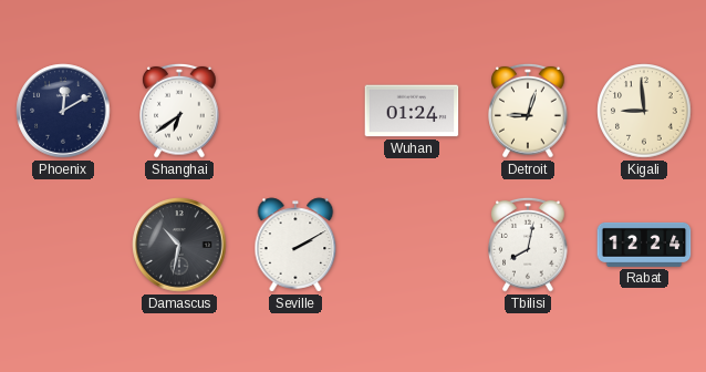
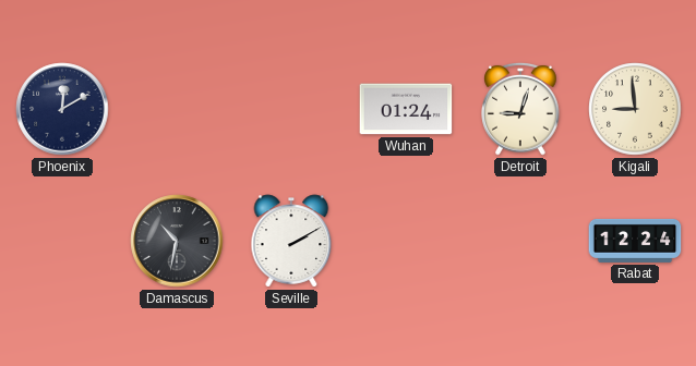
Shanghai: 6:39 -> none
Tbilisi: 8:02 -> none
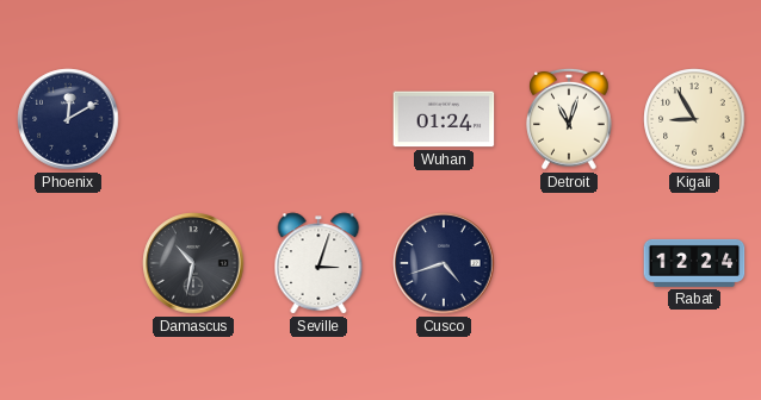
Detroit: 9:03 -> 11:03
Kigali: 8:59 -> 8:55
Seville: 2:10 -> 3:03
Cusco: none -> 4:42
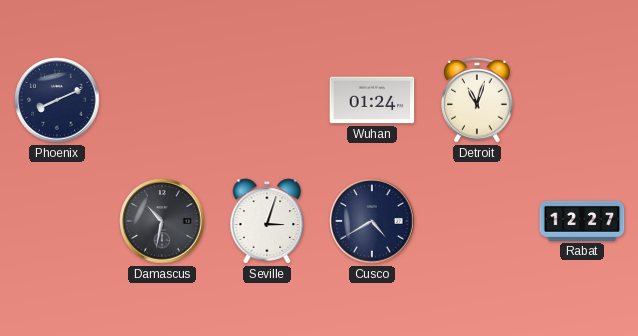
Phoenix: 12:10 -> 8:11
Kigali: 8:55 -> none
Cusco: 4:42 -> 4:40
Rabat: 12:24 -> 12:27
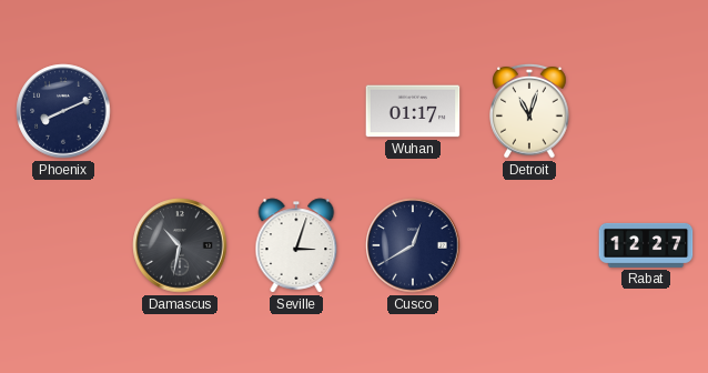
Wuhan: 01:24 -> 01:17
Cusco: 4:40 -> 12:40
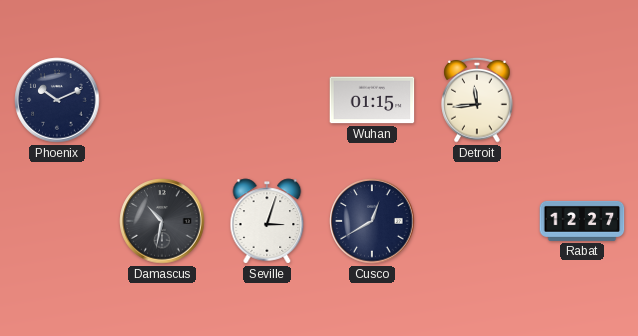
Phoenix: 8:11 -> 10:11
Wuhan: 01:17 -> 01:15
Detroit: 11:03 -> 11:44
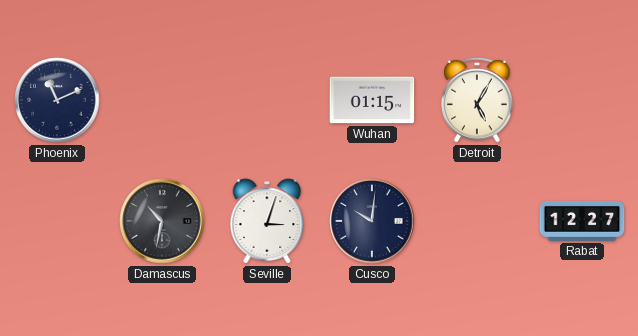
Phoenix: 10:11 -> 11:11
Detroit: 11:44 -> 5:05
Cusco: 12:40 -> 10:01
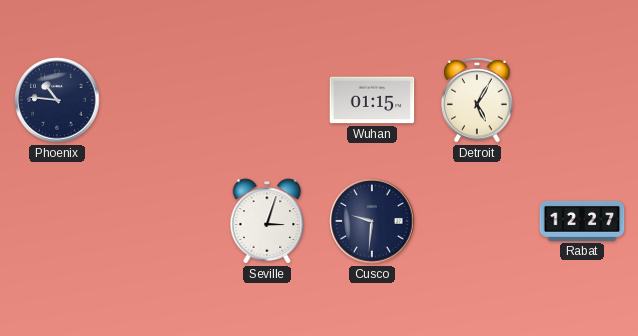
Phoenix: 11:11 -> 10:46
Damascus: 10:32 -> none
Cusco: 10:01 -> 9:31
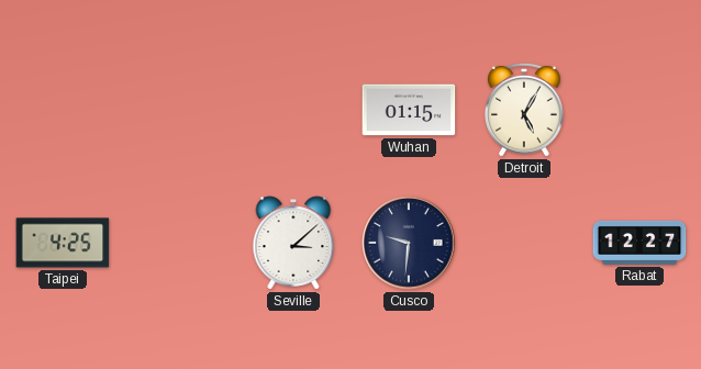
Phoenix: 10:46 -> none
Taipei: none -> 4:25
Seville: 3:03 -> 3:08
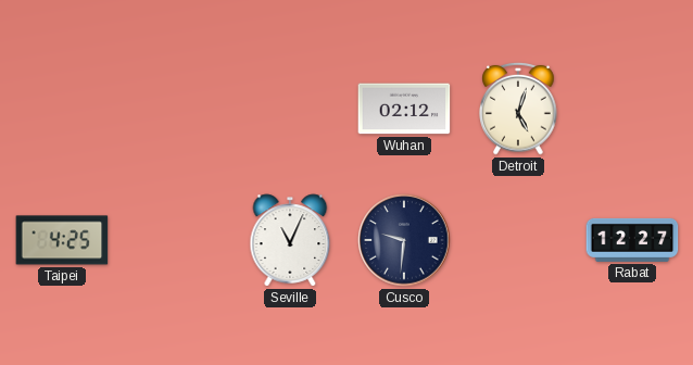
Wuhan: 01:15 -> 02:12
Detroit: 5:05 -> 5:03
Seville: 3:08 -> 11:04
